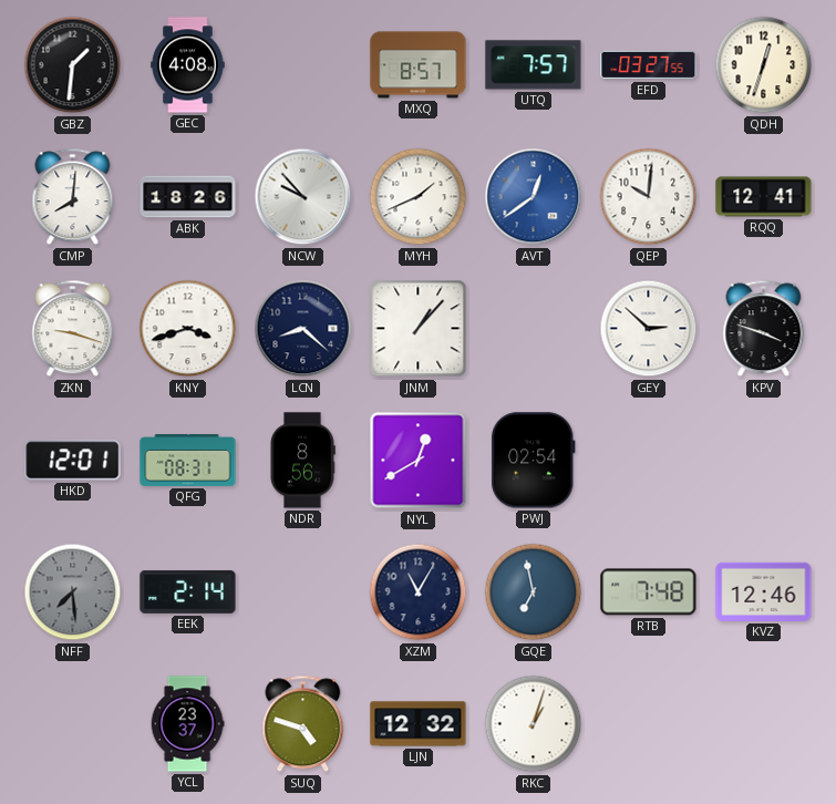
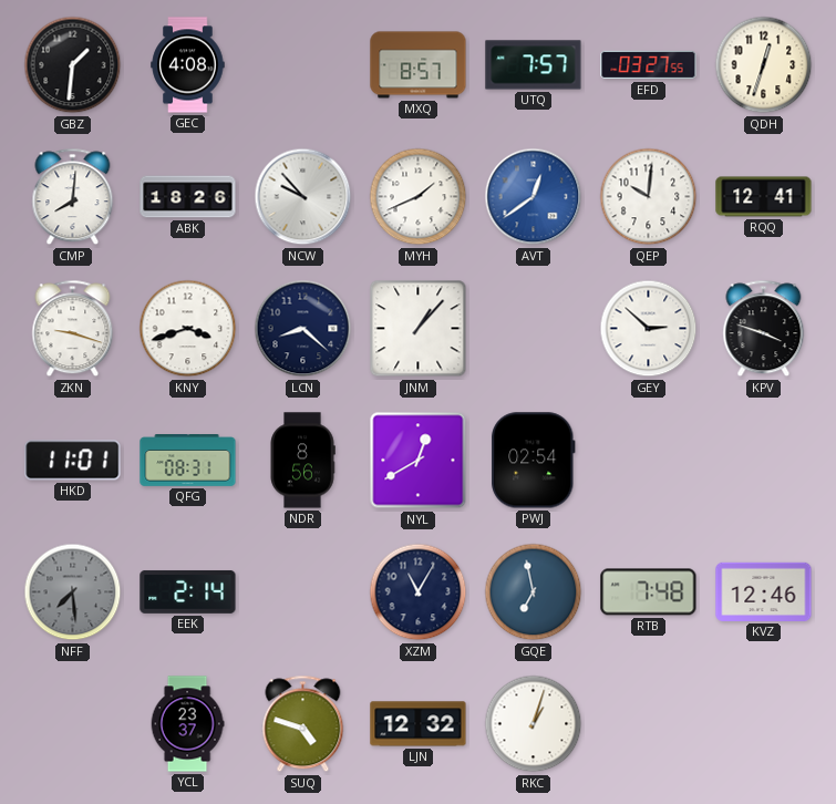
HKD: 12:01 -> 11:01
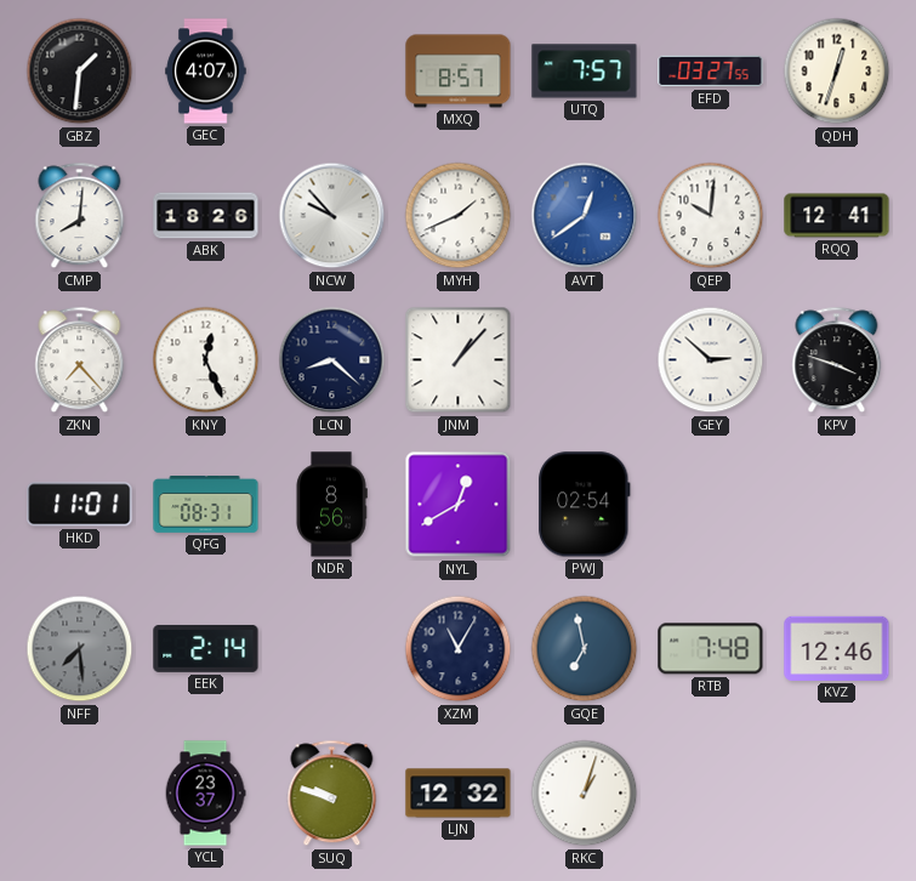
GEC: 4:08 -> 4:07
ZKN: 9:18 -> 7:23
KNY: 3:42 -> 12:26
SUQ: 4:48 -> 9:48
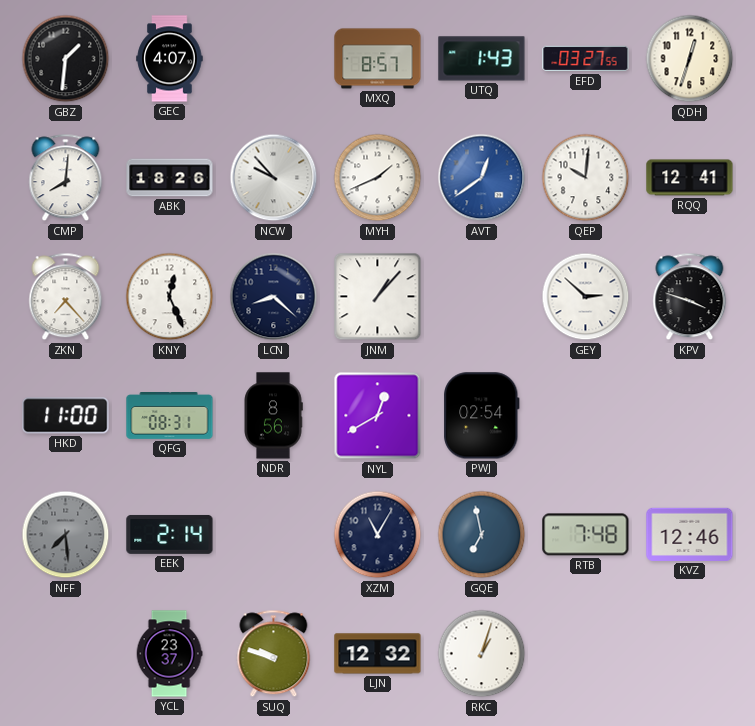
UTQ: 7:57 -> 1:43
HKD: 11:01 -> 11:00
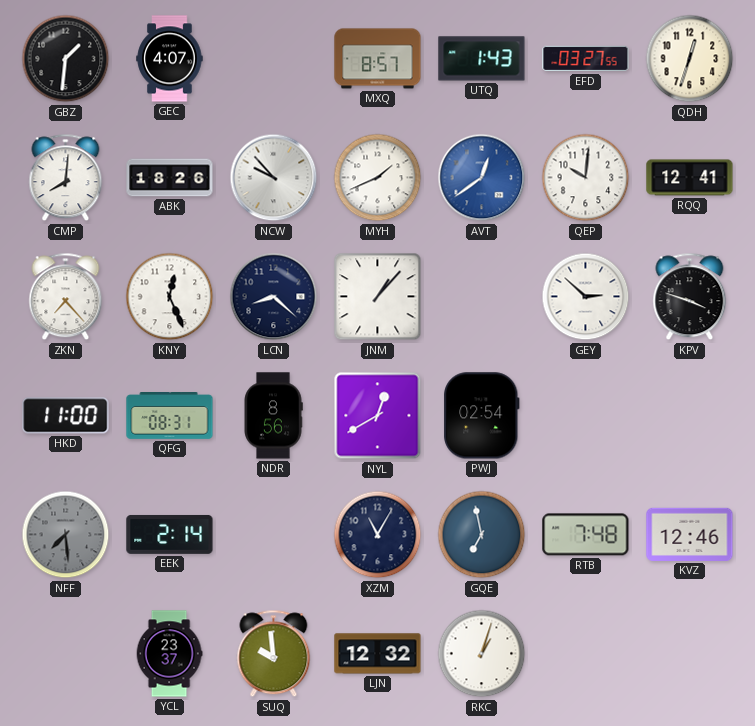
SUQ: 9:48 -> 9:59
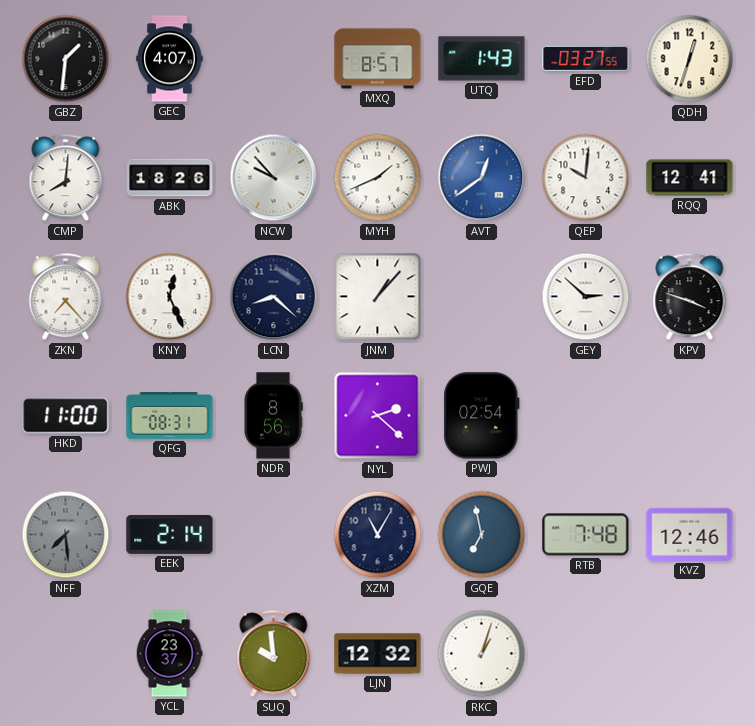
NYL: 12:40 -> 2:22
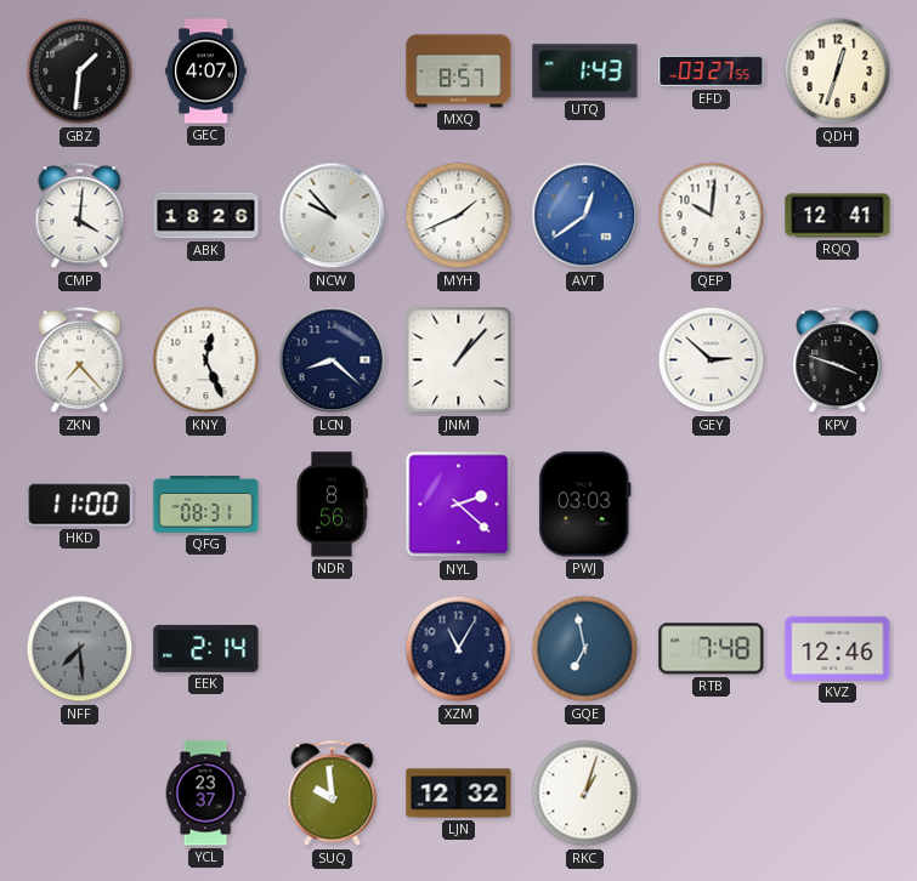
CMP: 8:01 -> 4:01
PWJ: 02:54 -> 03:03
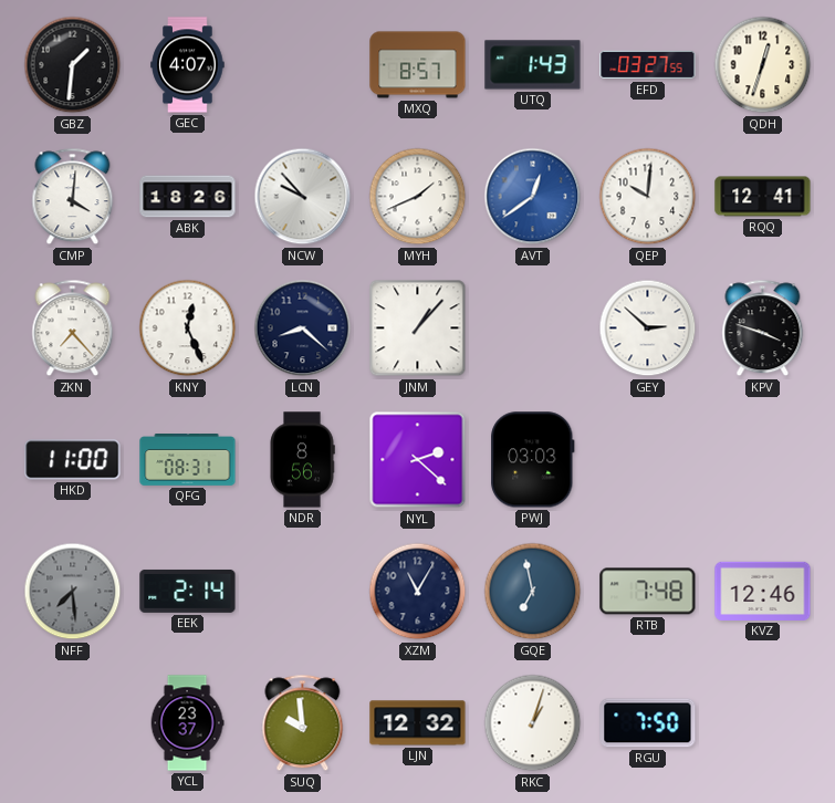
RGU: none -> 7:50
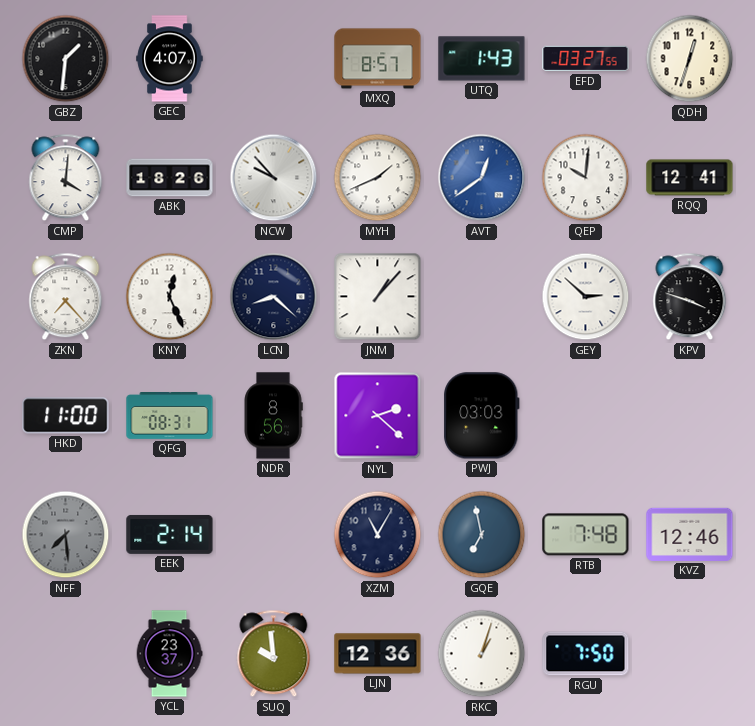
LJN: 12:32 -> 12:36
